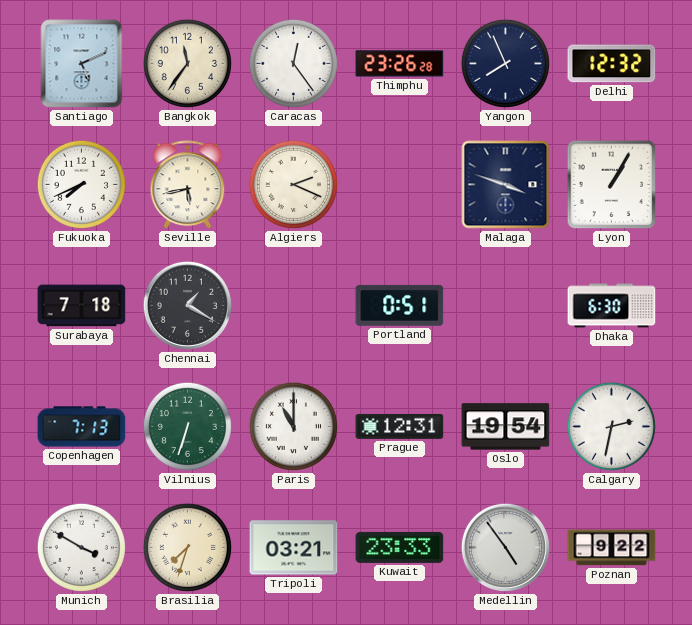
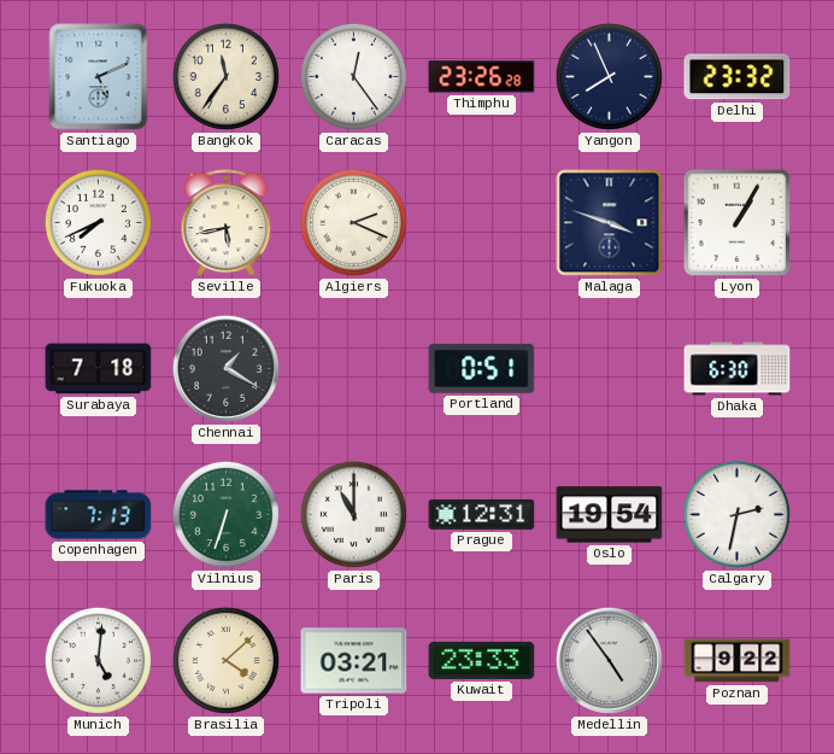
Delhi: 12:32 -> 23:32
Munich: 3:50 -> 5:01
Brasilia: 7:33 -> 4:08
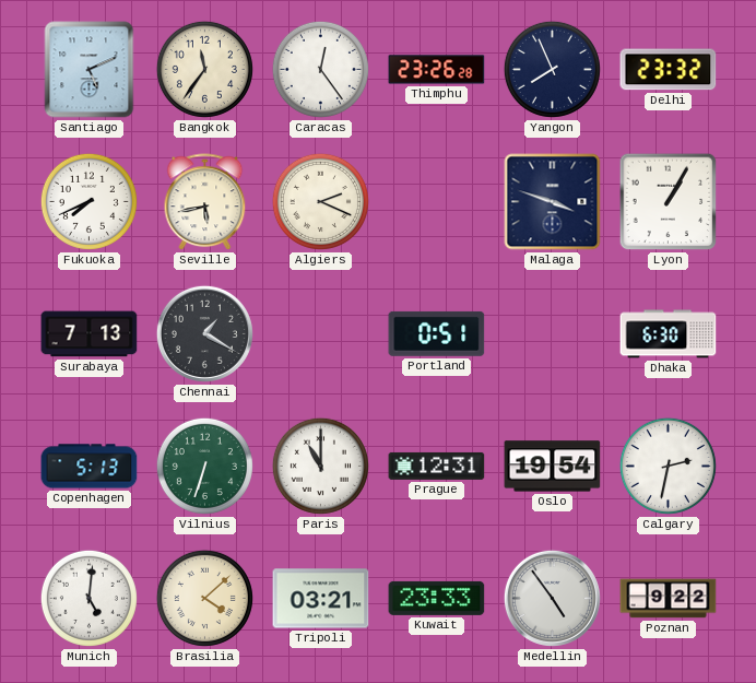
Surabaya: 7:18 -> 7:13
Copenhagen: 7:13 -> 5:13
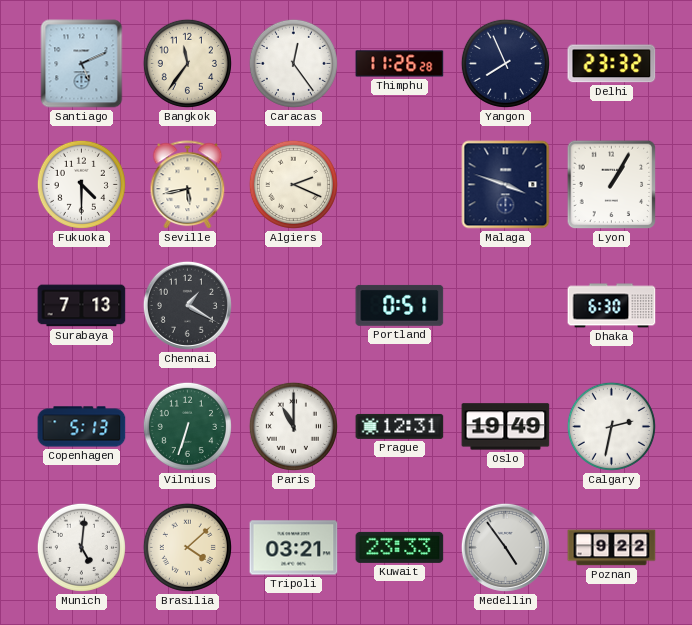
Thimphu: 23:26 -> 11:26
Fukuoka: 7:41 -> 4:30
Oslo: 19:54 -> 19:49
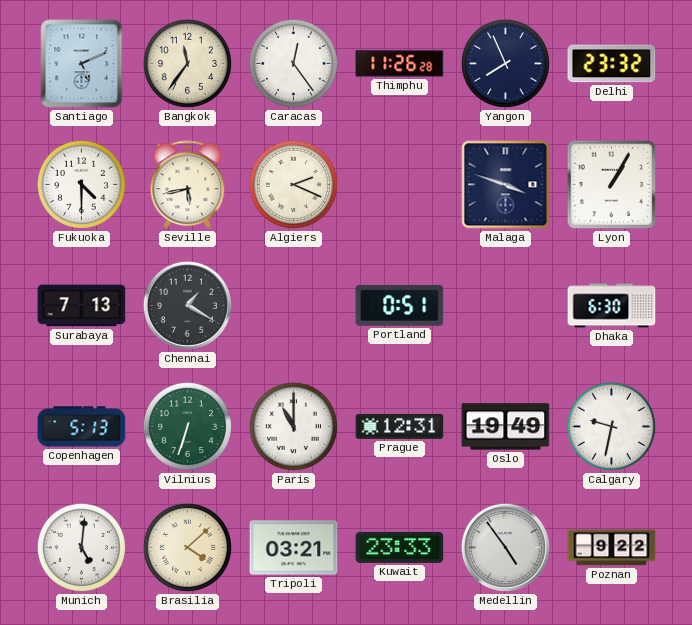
Calgary: 2:32 -> 9:32
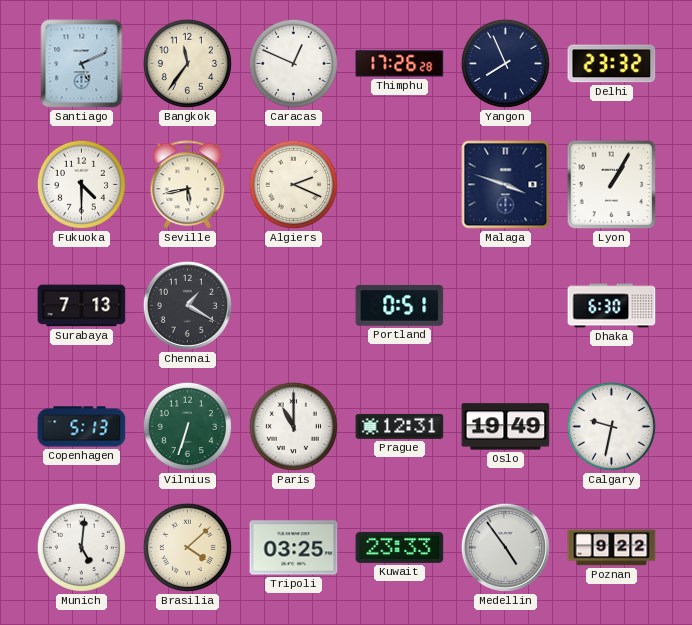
Caracas: 12:24 -> 12:49
Thimphu: 11:26 -> 17:26
Tripoli: 03:21 -> 03:25
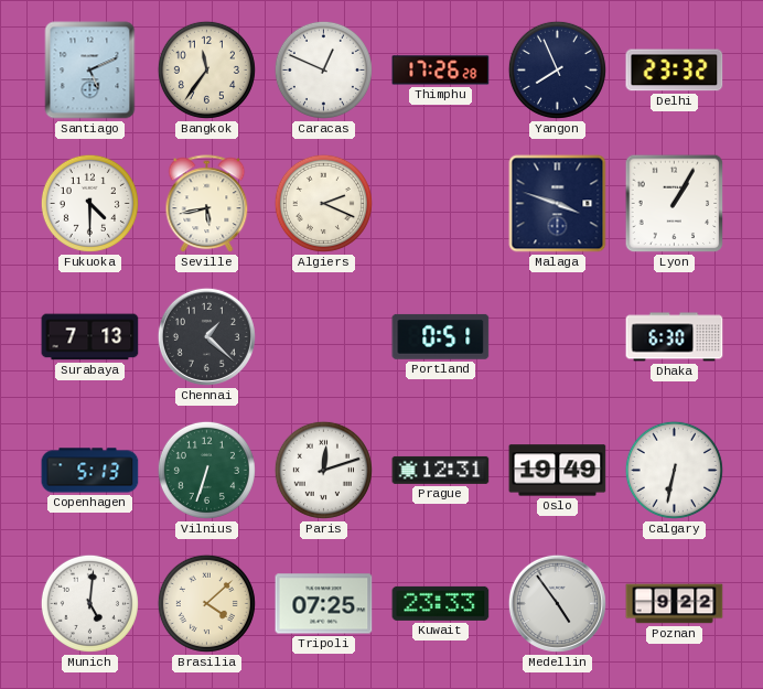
Chennai: 1:20 -> 1:22
Paris: 11:00 -> 12:12
Calgary: 9:32 -> 6:32
Tripoli: 03:25 -> 07:25
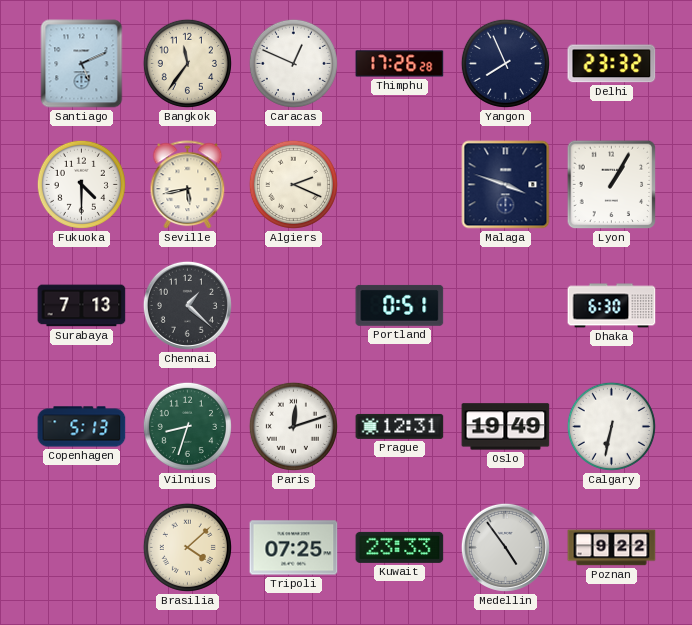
Vilnius: 6:33 -> 8:33
Munich: 5:01 -> none
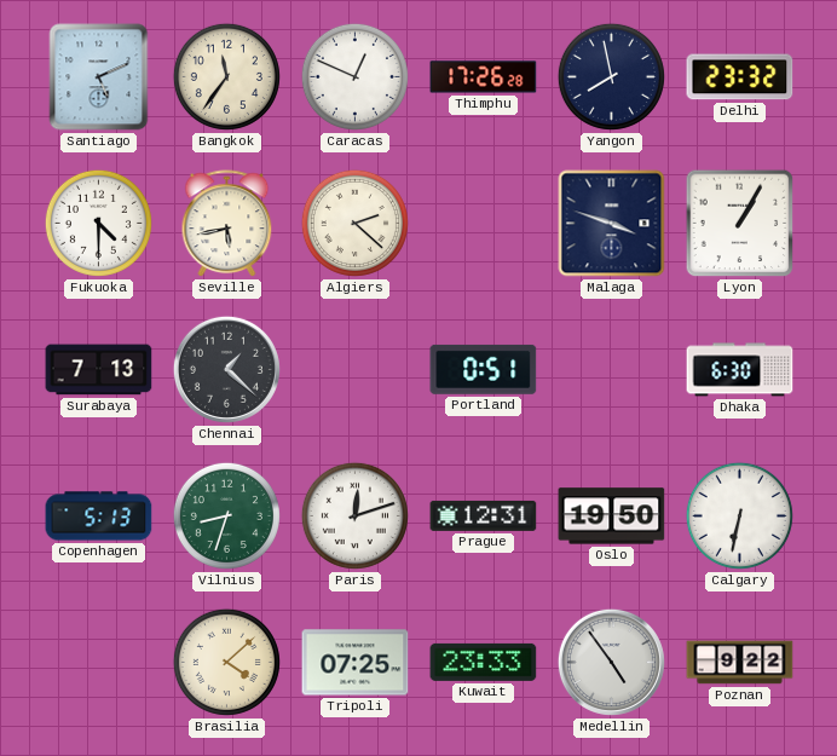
Yangon: 7:56 -> 7:58
Algiers: 2:19 -> 2:22
Oslo: 19:49 -> 19:50
